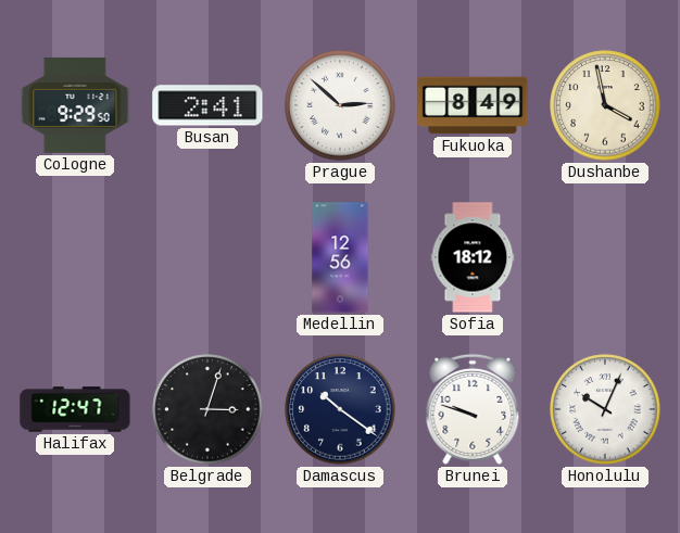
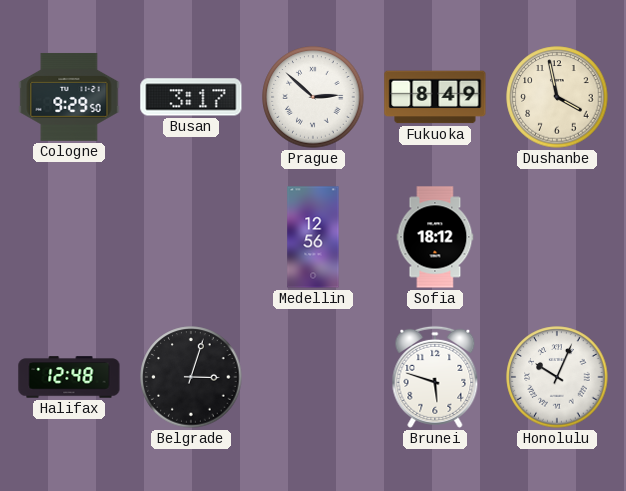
Busan: 2:41 -> 3:17
Halifax: 12:47 -> 12:48
Damascus: 10:21 -> none
Brunei: 9:48 -> 5:48
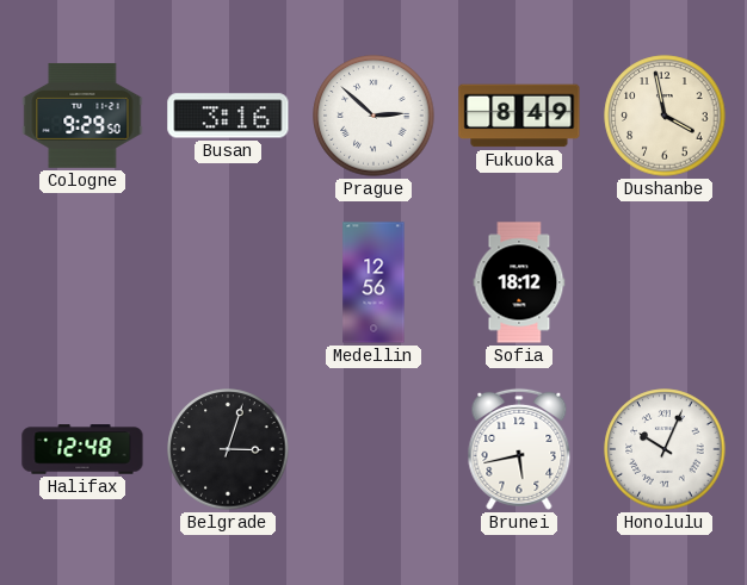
Busan: 3:17 -> 3:16
Brunei: 5:48 -> 5:43
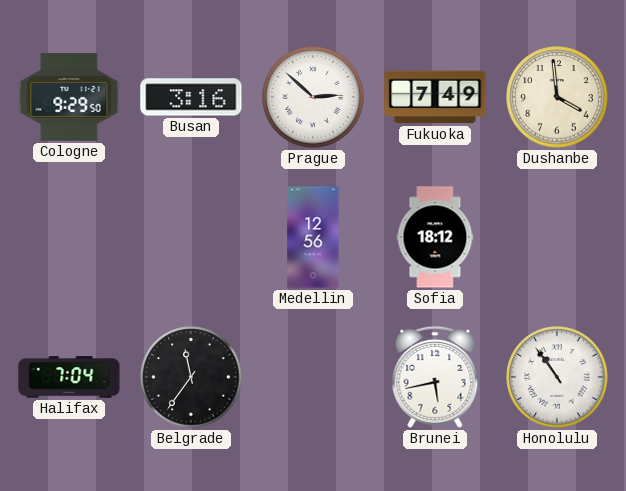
Fukuoka: 8:49 -> 7:49
Dushanbe: 3:58 -> 3:59
Halifax: 12:48 -> 7:04
Belgrade: 3:03 -> 11:36
Honolulu: 10:04 -> 10:54
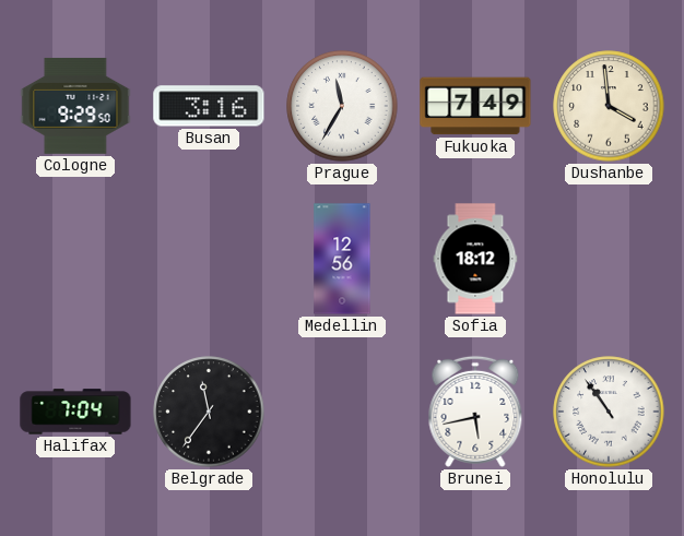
Prague: 2:52 -> 11:35
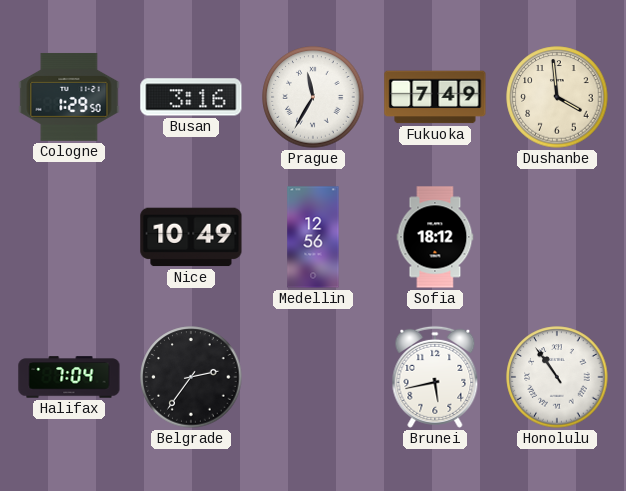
Cologne: 9:29 -> 1:29
Nice: none -> 10:49
Belgrade: 11:36 -> 2:36
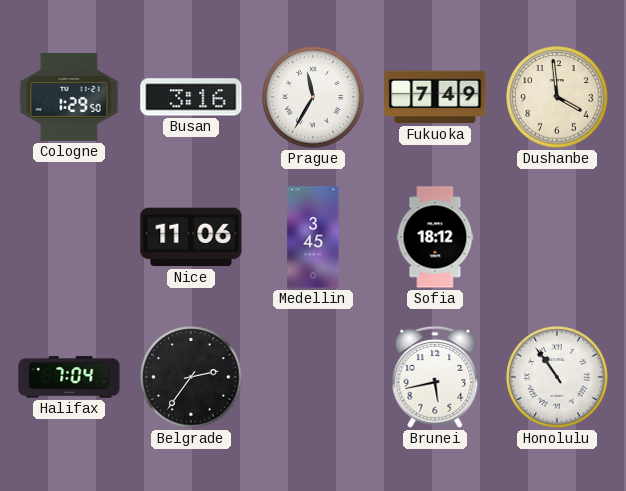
Nice: 10:49 -> 11:06
Medellin: 12:56 -> 3:45
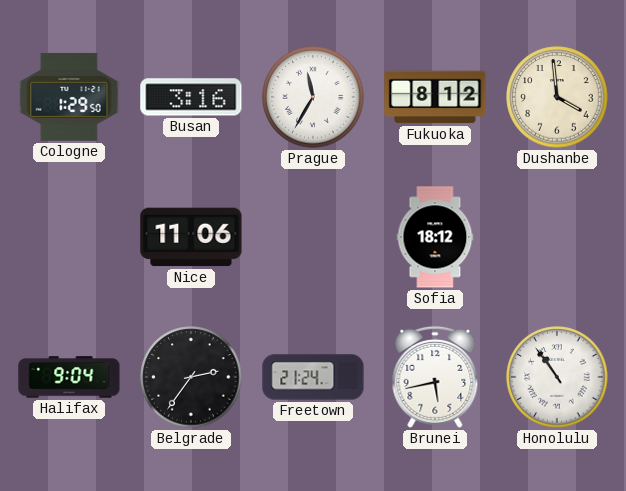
Fukuoka: 7:49 -> 8:12
Medellin: 3:45 -> none
Halifax: 7:04 -> 9:04
Freetown: none -> 21:24
